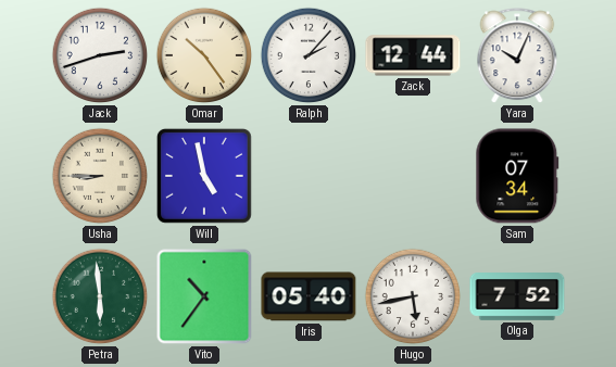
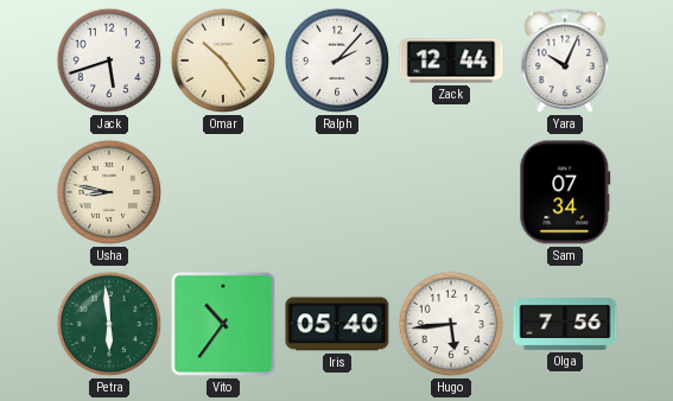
Jack: 2:42 -> 5:42
Usha: 8:45 -> 8:47
Will: 4:58 -> none
Hugo: 5:43 -> 5:44
Olga: 7:52 -> 7:56
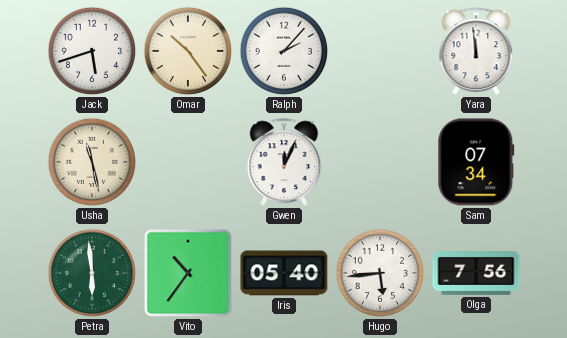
Zack: 12:44 -> none
Yara: 10:04 -> 11:59
Usha: 8:47 -> 11:28
Gwen: none -> 12:04
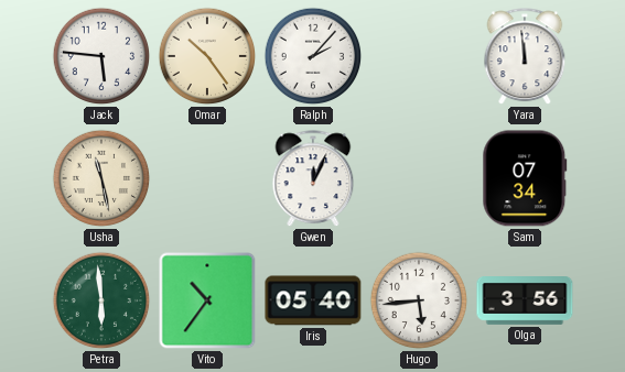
Jack: 5:42 -> 5:46
Olga: 7:56 -> 3:56
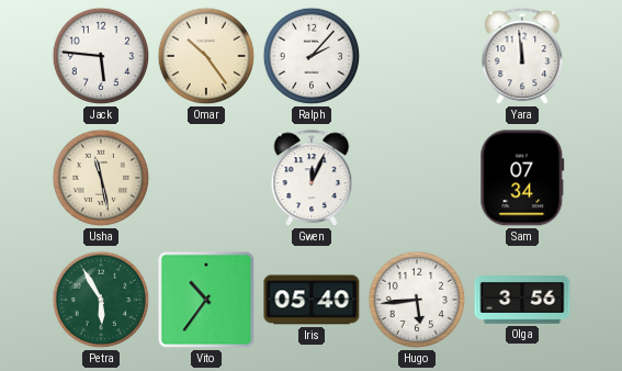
Petra: 5:59 -> 5:55
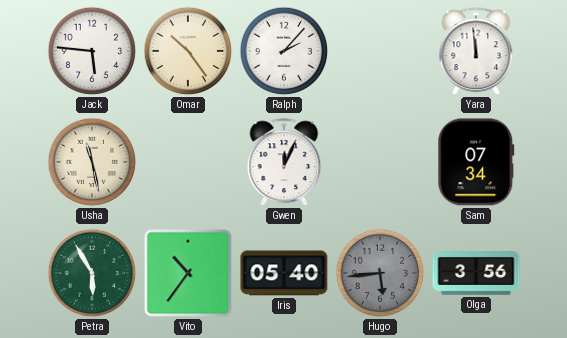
Hugo dial: white -> grey
